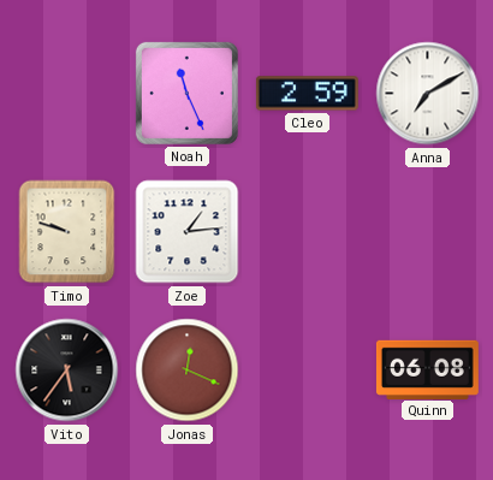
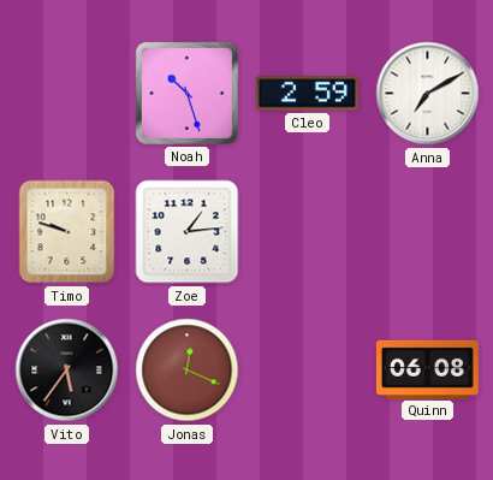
Noah: 11:26 -> 10:27
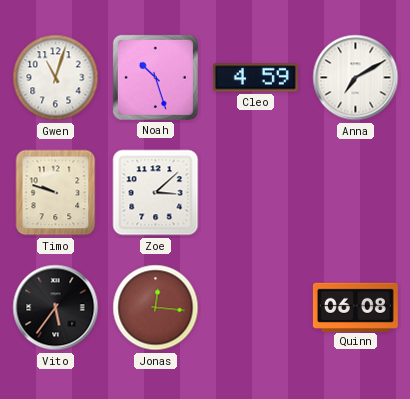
Gwen: none -> 11:03
Cleo: 2:59 -> 4:59
Zoe: 1:14 -> 3:08
Jonas: 12:19 -> 12:16
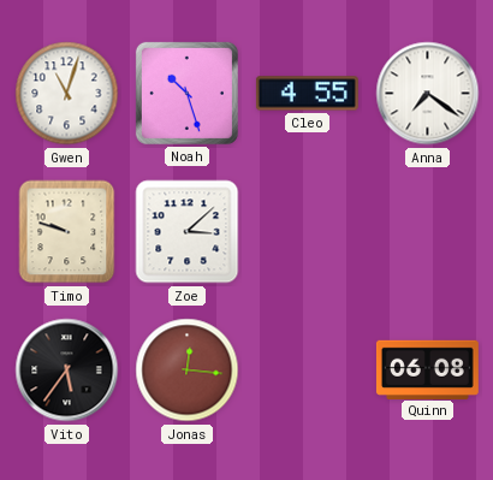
Cleo: 4:59 -> 4:55
Anna: 7:10 -> 7:21
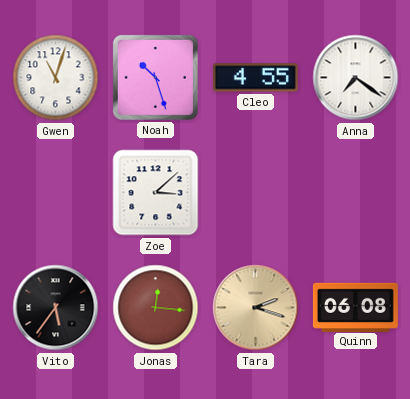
Timo: 9:48 -> none
Tara: none -> 2:18
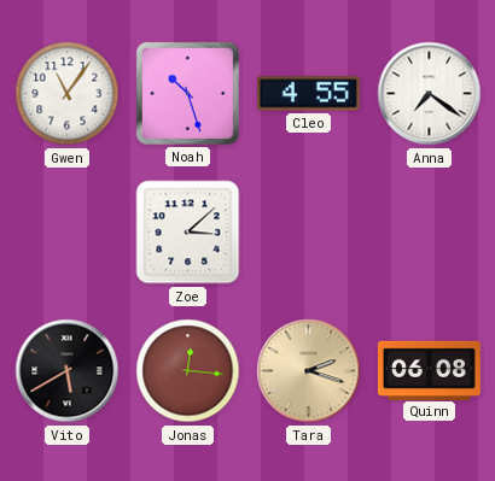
Gwen: 11:03 -> 11:06
Vito: 5:36 -> 5:40
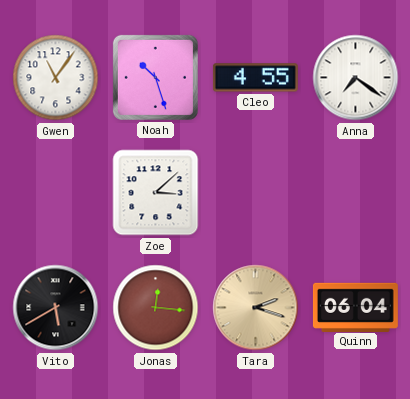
Quinn: 06:08 -> 06:04
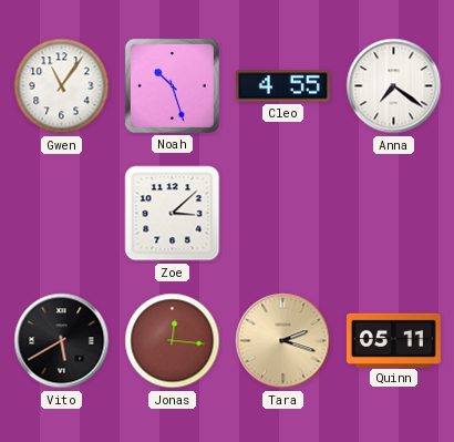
Quinn: 06:04 -> 05:11
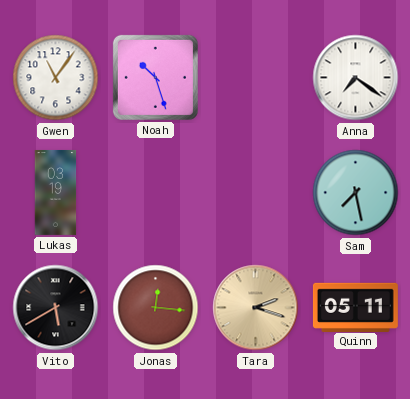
Cleo: 4:55 -> none
Lukas: none -> 03:19
Zoe: 3:08 -> none
Sam: none -> 7:28
